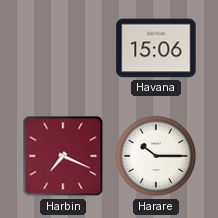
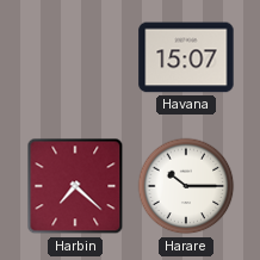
Havana: 15:06 -> 15:07
Harbin: 7:19 -> 7:22
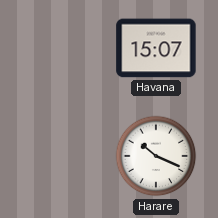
Harbin: 7:22 -> none
Harare: 10:15 -> 10:19
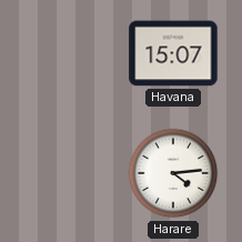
Harare: 10:19 -> 4:14
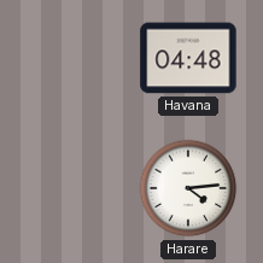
Havana: 15:07 -> 04:48
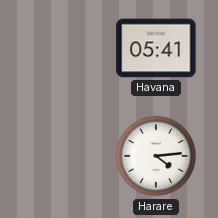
Havana: 04:48 -> 05:41
